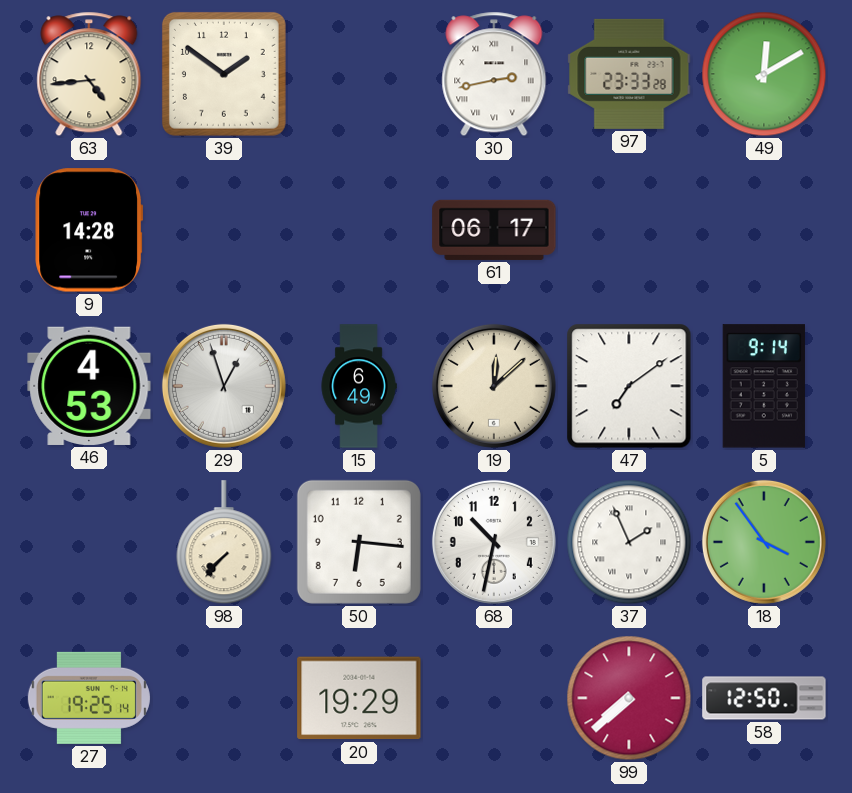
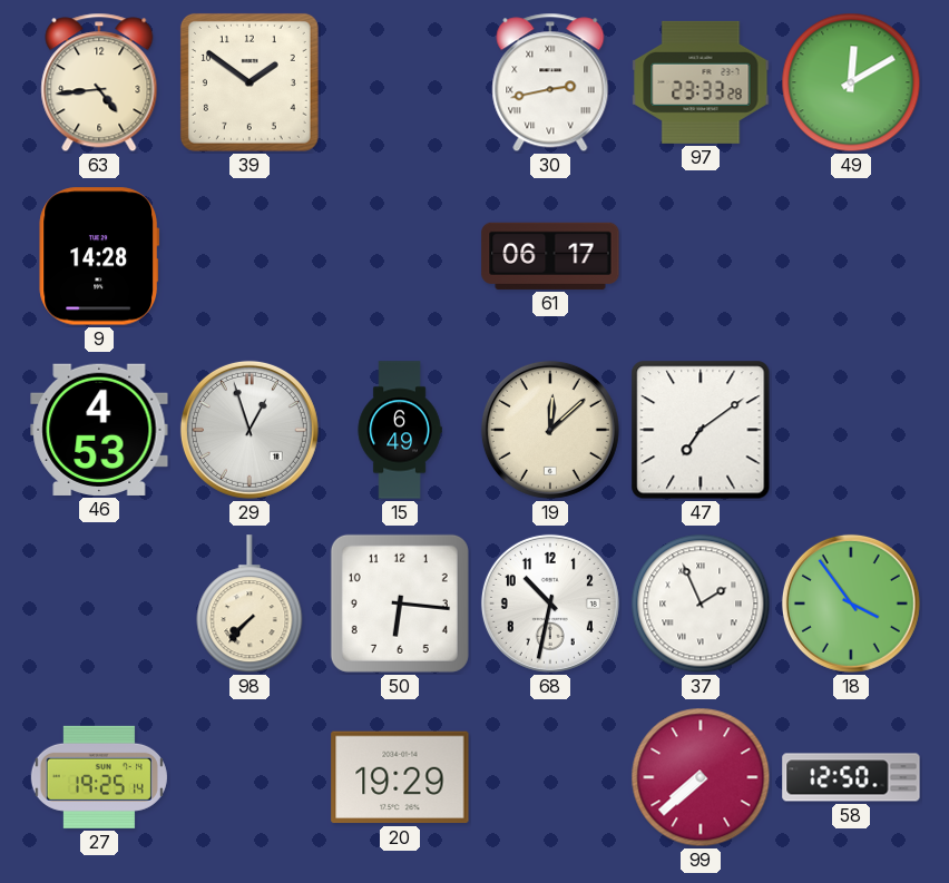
5: 9:14 -> none
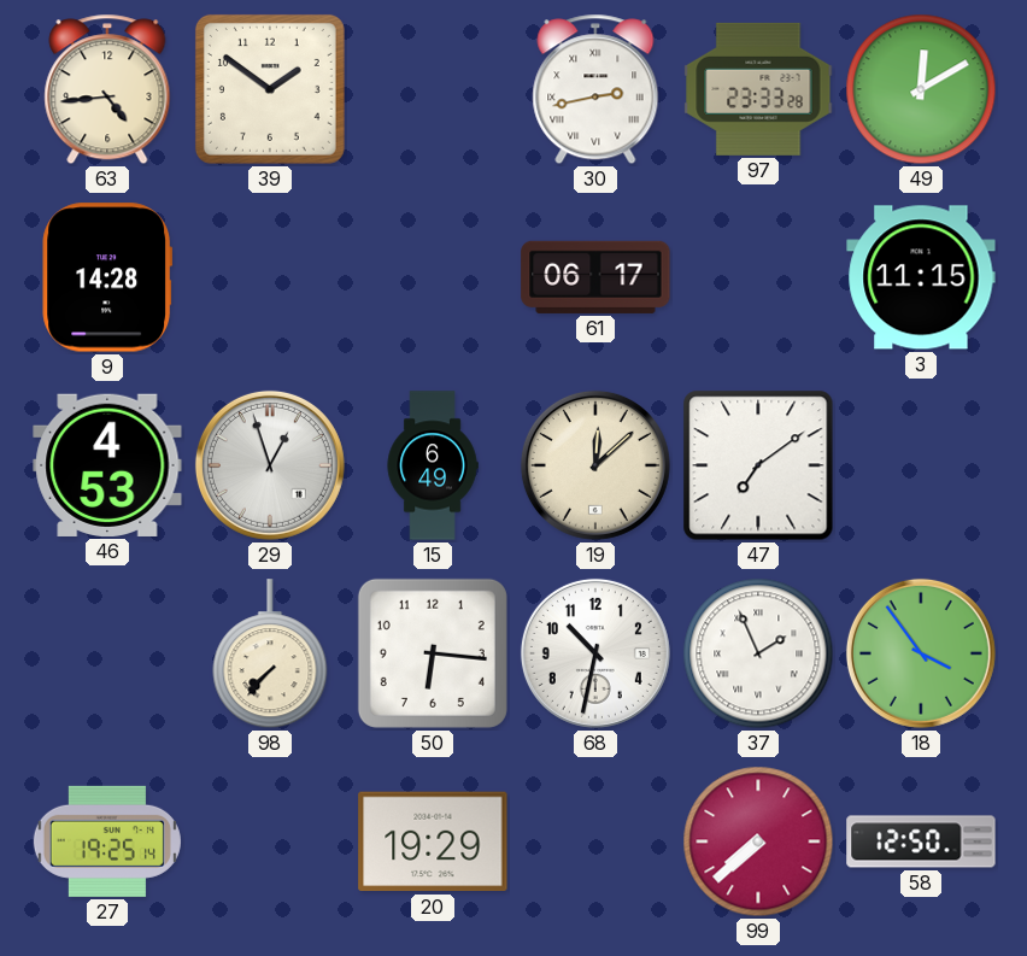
3: none -> 11:15
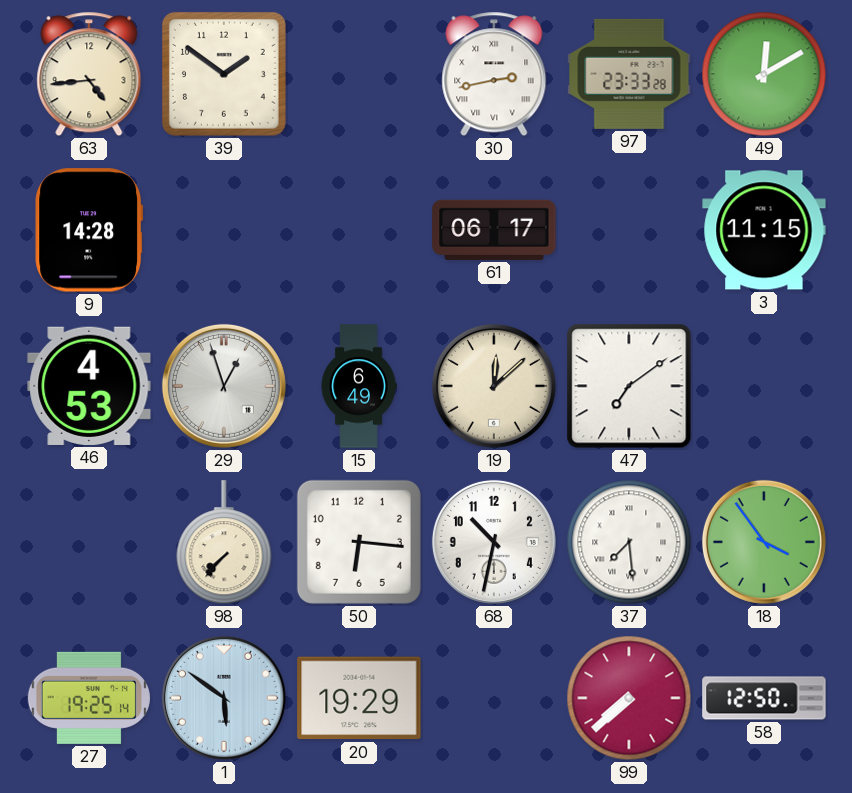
37: 1:56 -> 7:29
1: none -> 5:51
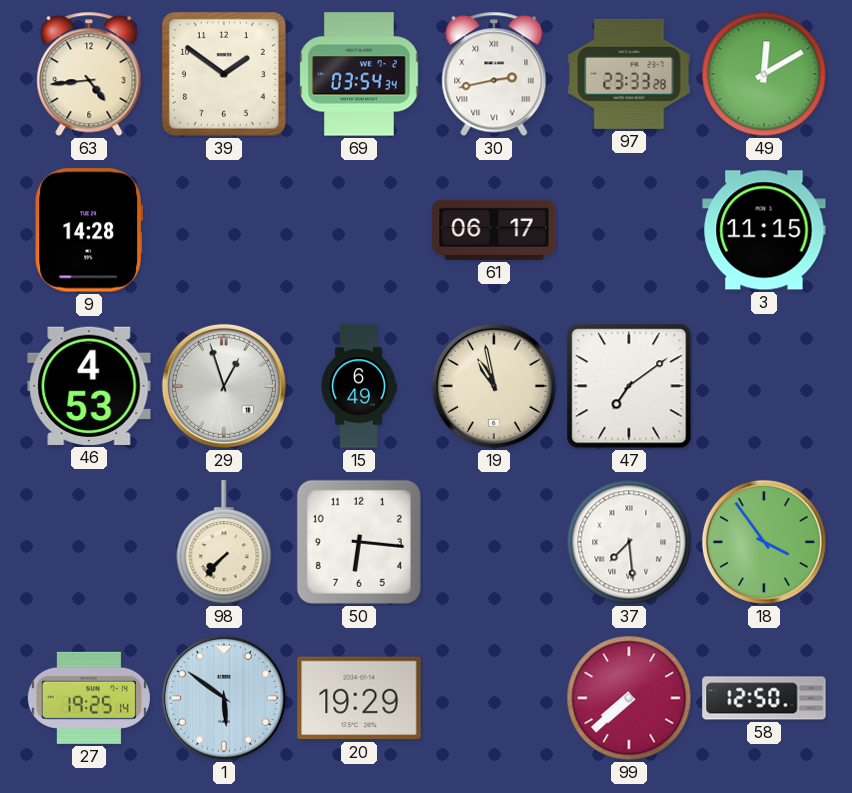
69: none -> 03:54
19: 12:08 -> 10:58
68: 10:32 -> none
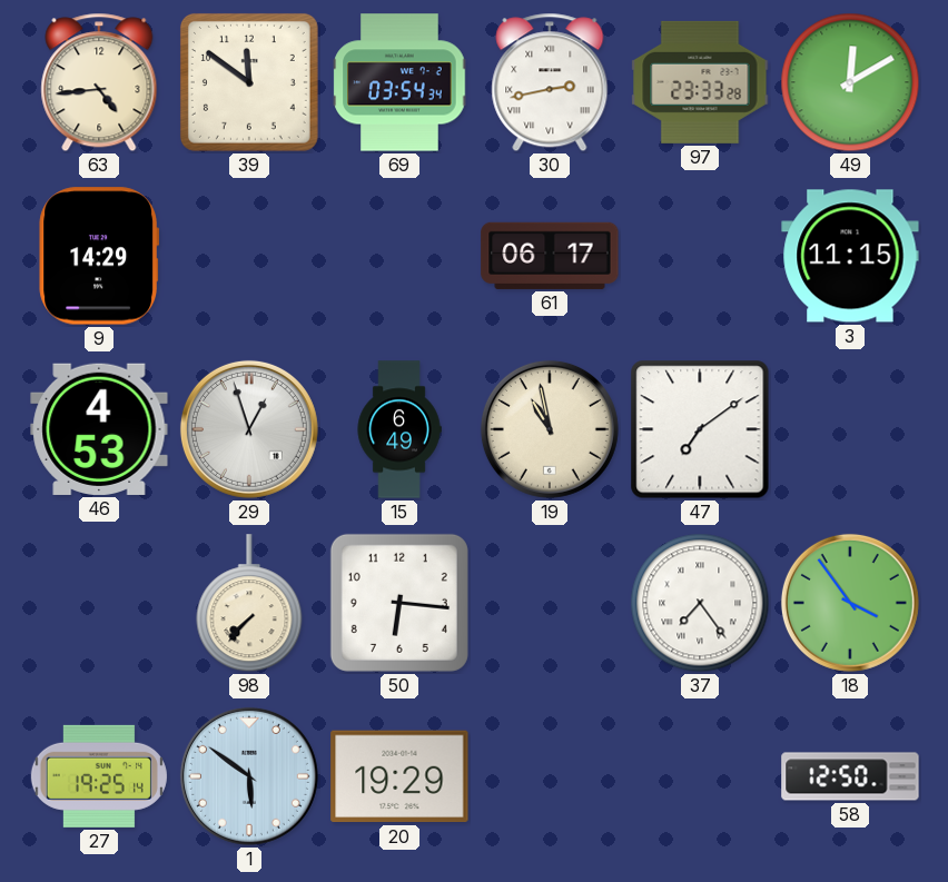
39: 1:51 -> 11:51
9: 14:28 -> 14:29
37: 7:29 -> 7:24
99: 7:38 -> none
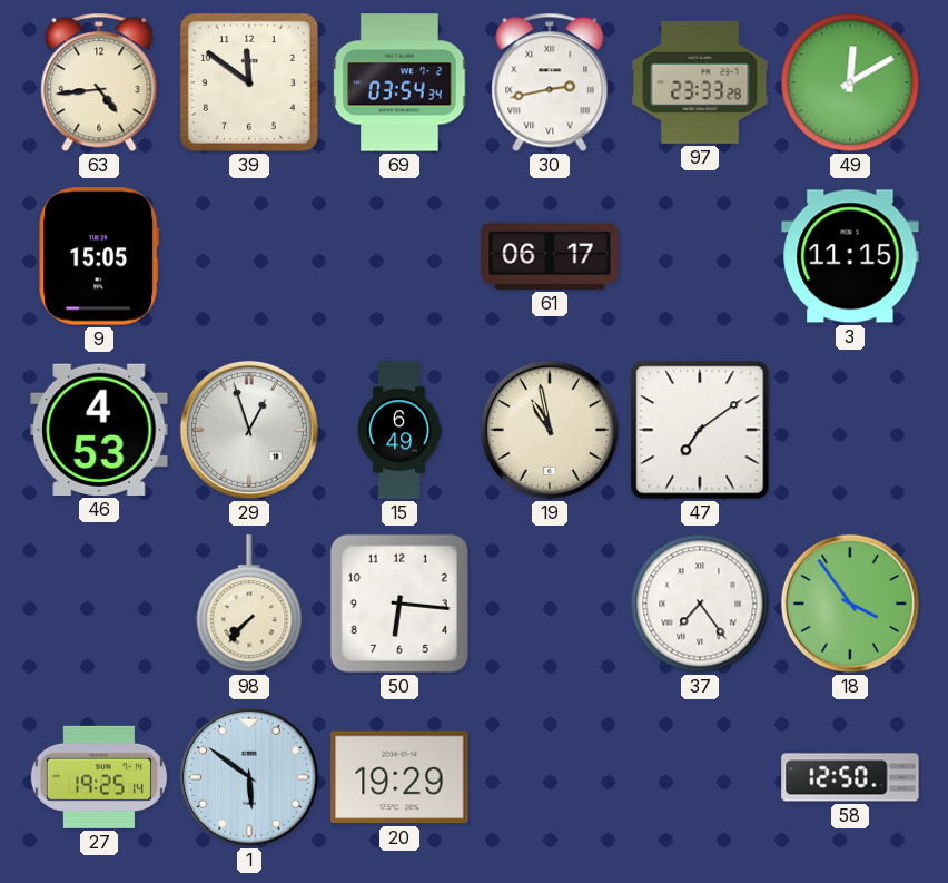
9: 14:29 -> 15:05
